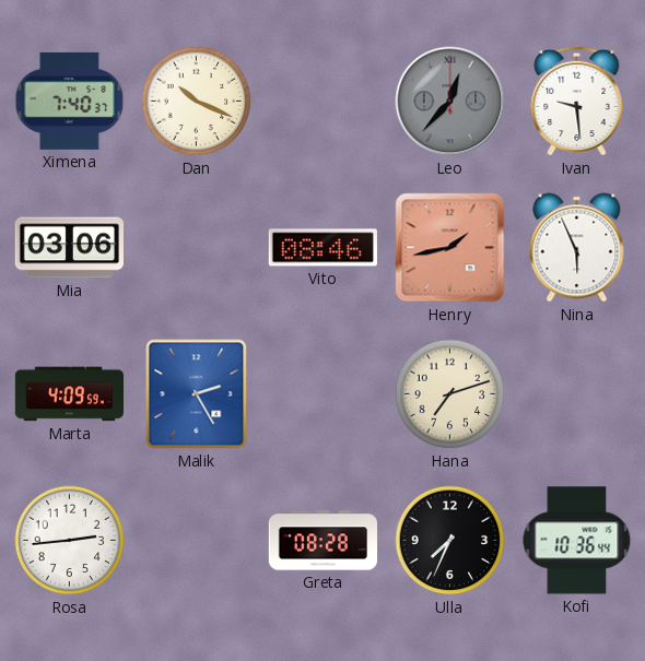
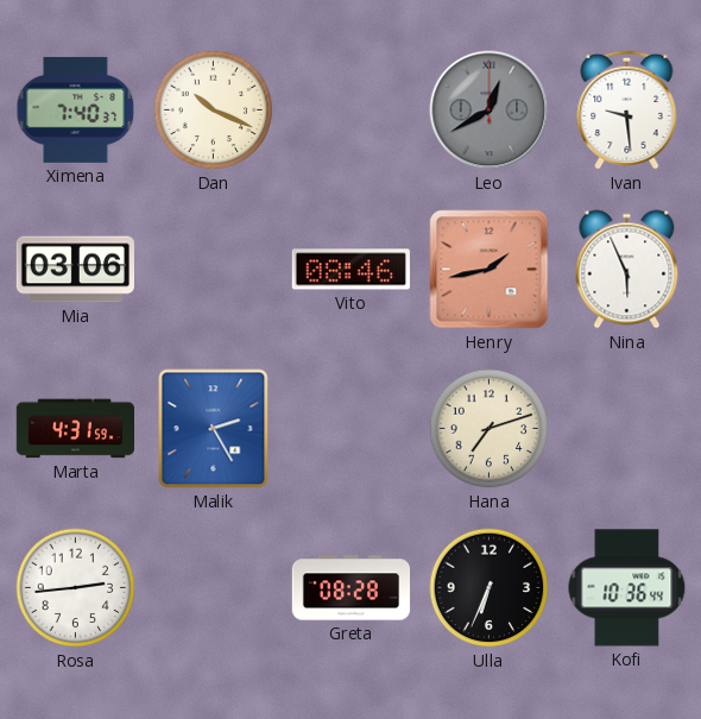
Leo: 12:37 -> 12:40
Marta: 4:09 -> 4:31
Ulla: 7:34 -> 6:34
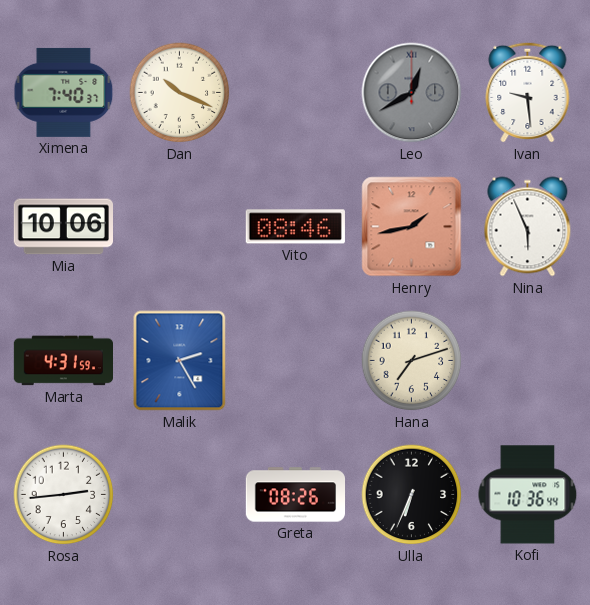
Mia: 03:06 -> 10:06
Greta: 08:28 -> 08:26
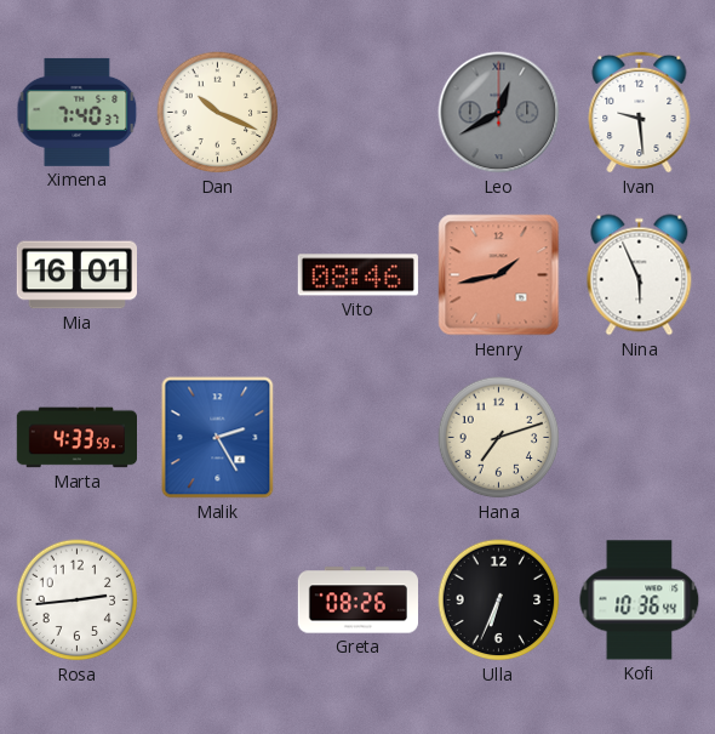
Mia: 10:06 -> 16:01
Marta: 4:31 -> 4:33
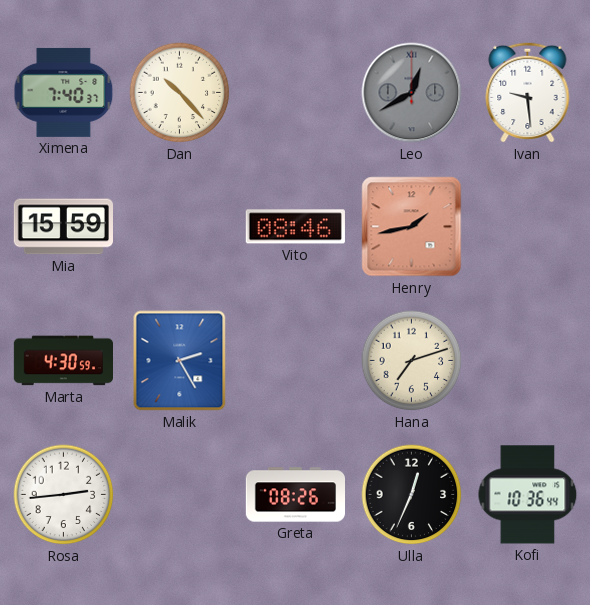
Dan: 10:19 -> 10:23
Mia: 16:01 -> 15:59
Nina: 5:56 -> none
Marta: 4:33 -> 4:30
Ulla: 6:34 -> 12:34
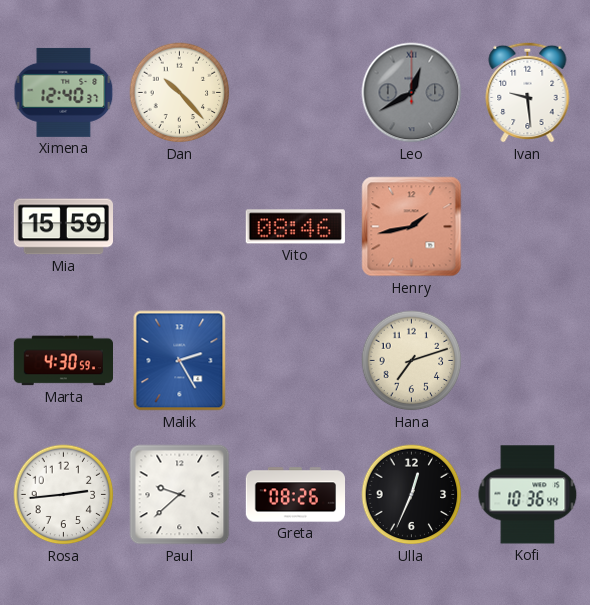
Ximena: 7:40 -> 12:40
Paul: none -> 9:38
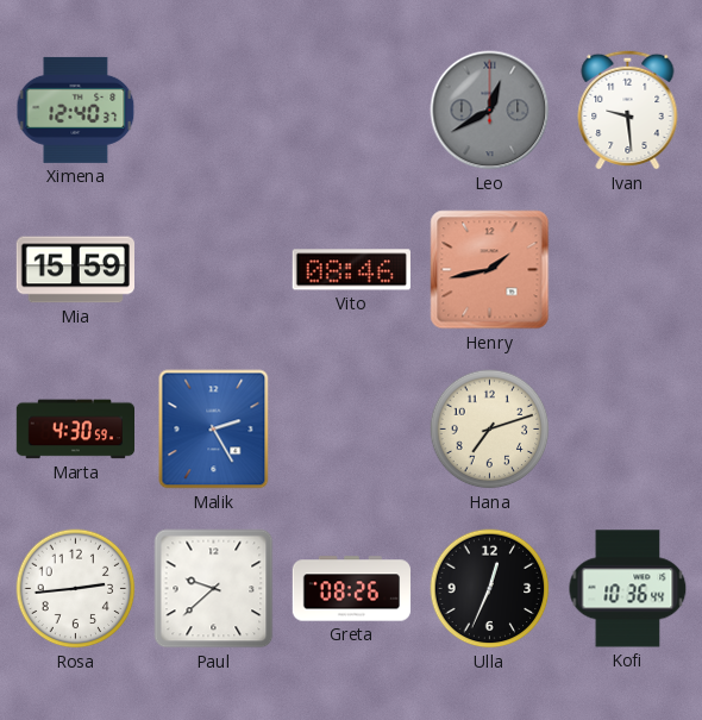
Dan: 10:23 -> none
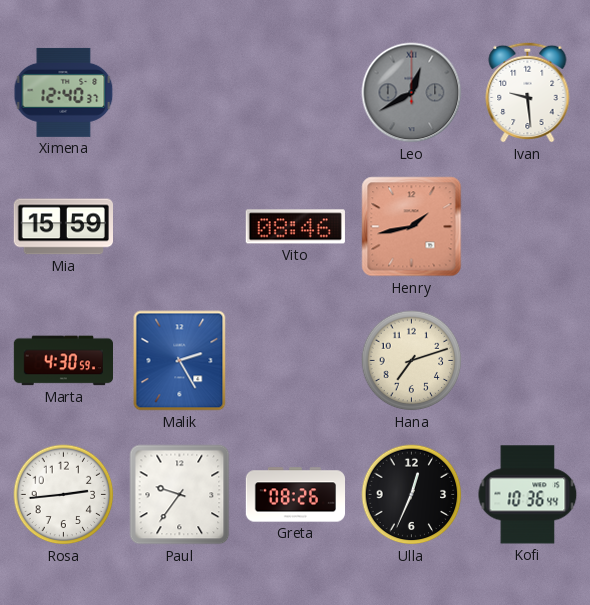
Paul: 9:38 -> 9:36
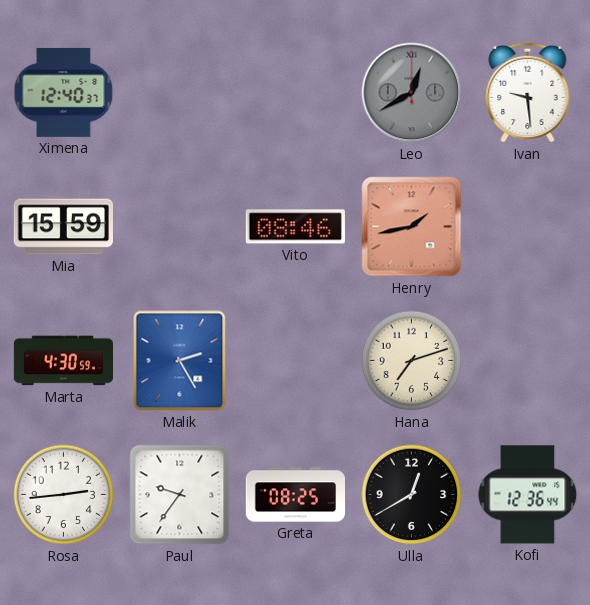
Greta: 08:26 -> 08:25
Ulla: 12:34 -> 12:40
Kofi: 10:36 -> 12:36
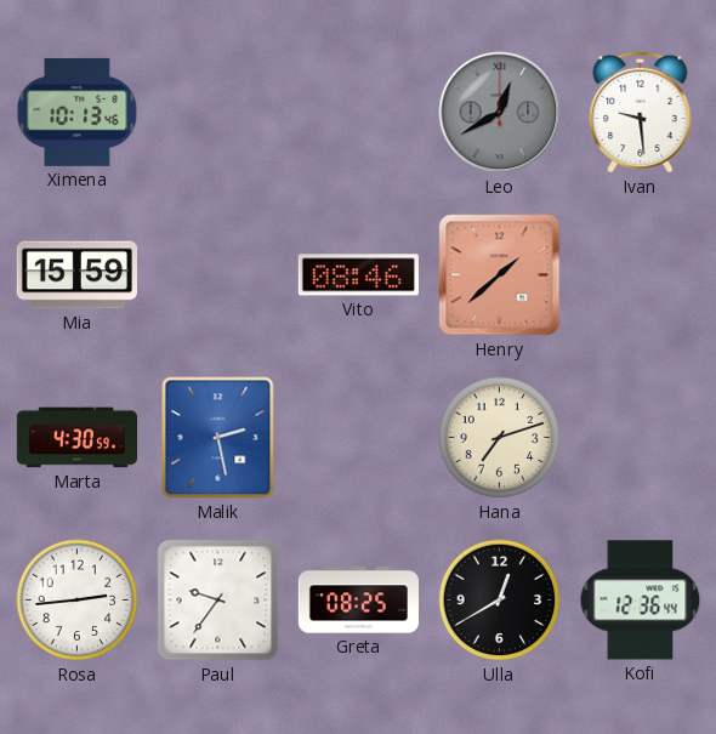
Ximena: 12:40 -> 10:13
Henry: 1:43 -> 1:38
Malik: 2:25 -> 2:28
